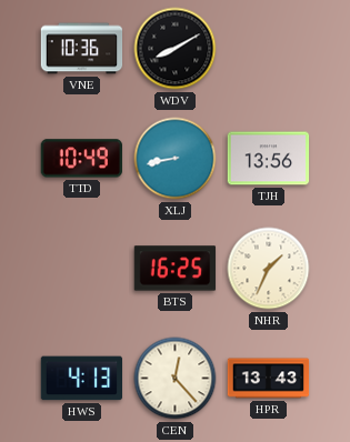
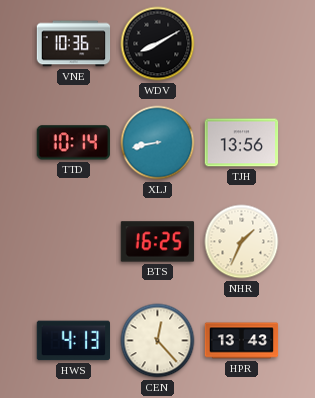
TTD: 10:49 -> 10:14
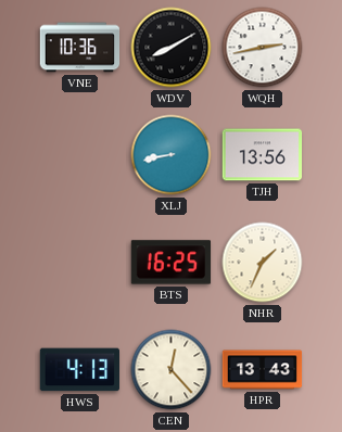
WQH: none -> 2:43
TTD: 10:14 -> none
